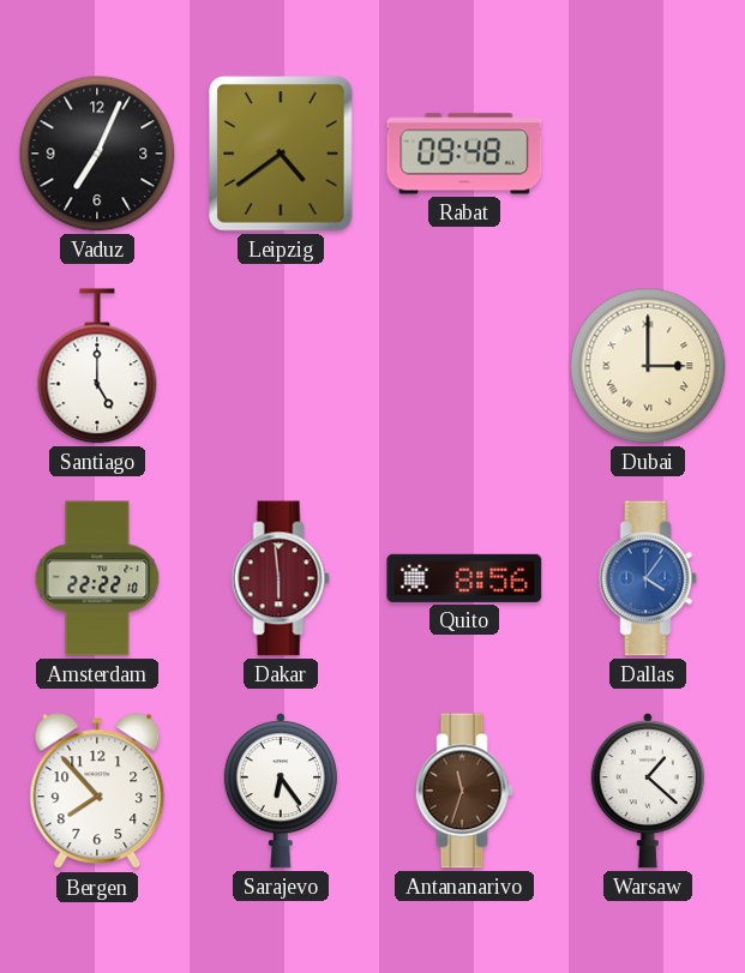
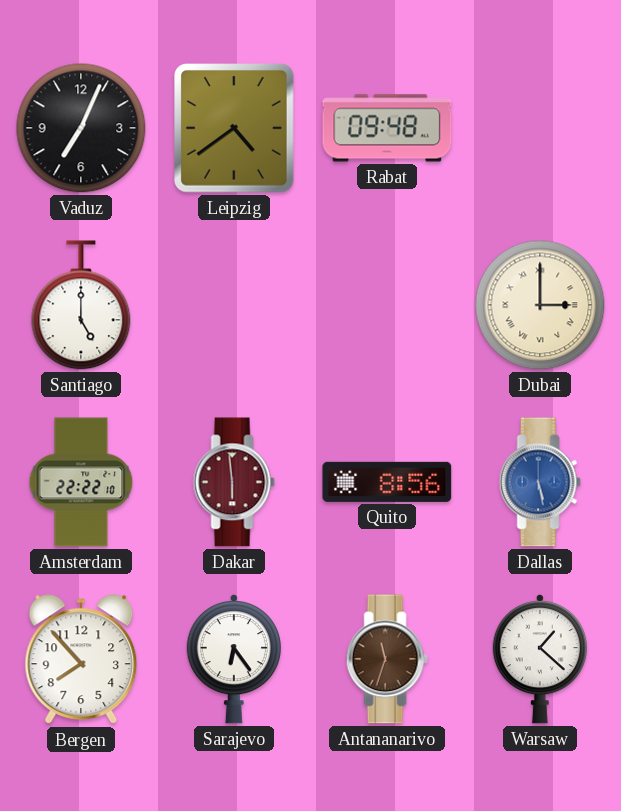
Dallas: 4:06 -> 5:28
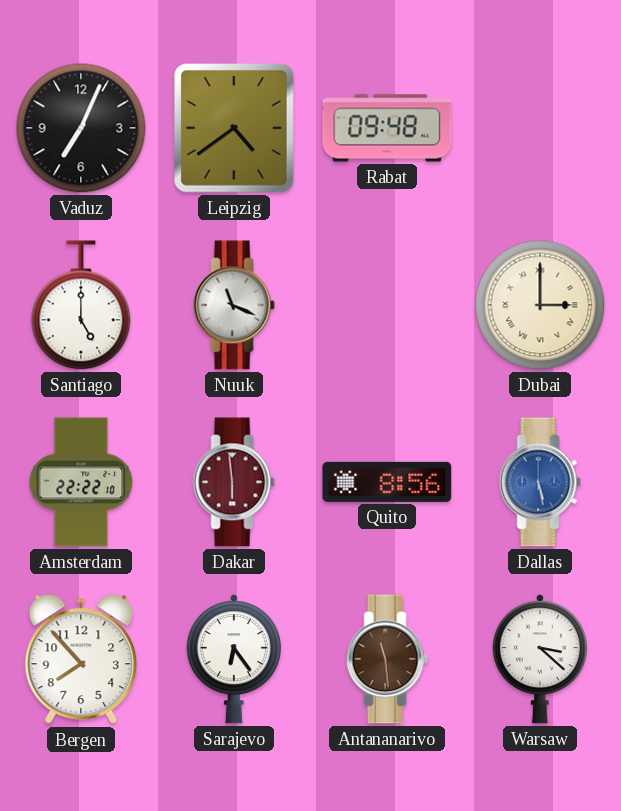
Nuuk: none -> 11:19
Antananarivo: 11:33 -> 11:29
Warsaw: 1:22 -> 3:22
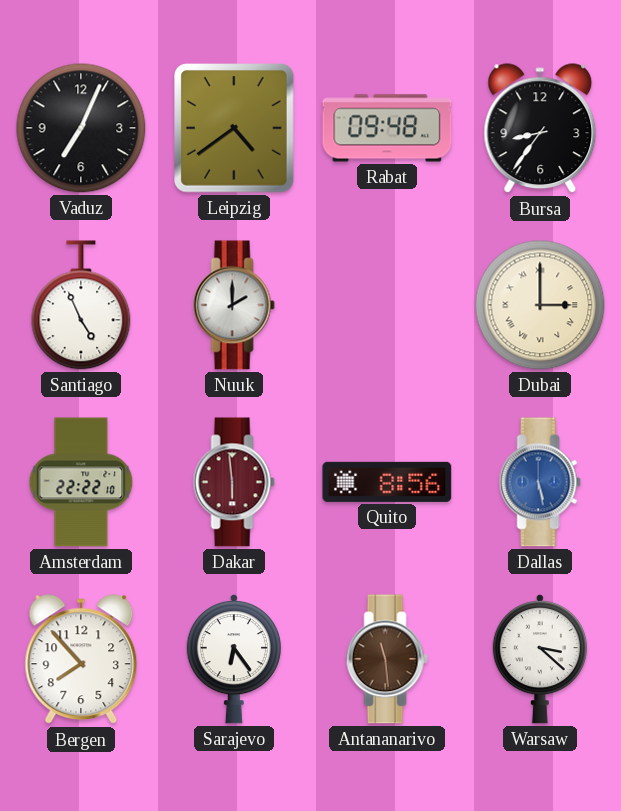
Bursa: none -> 8:36
Santiago: 5:00 -> 4:56
Nuuk: 11:19 -> 2:00
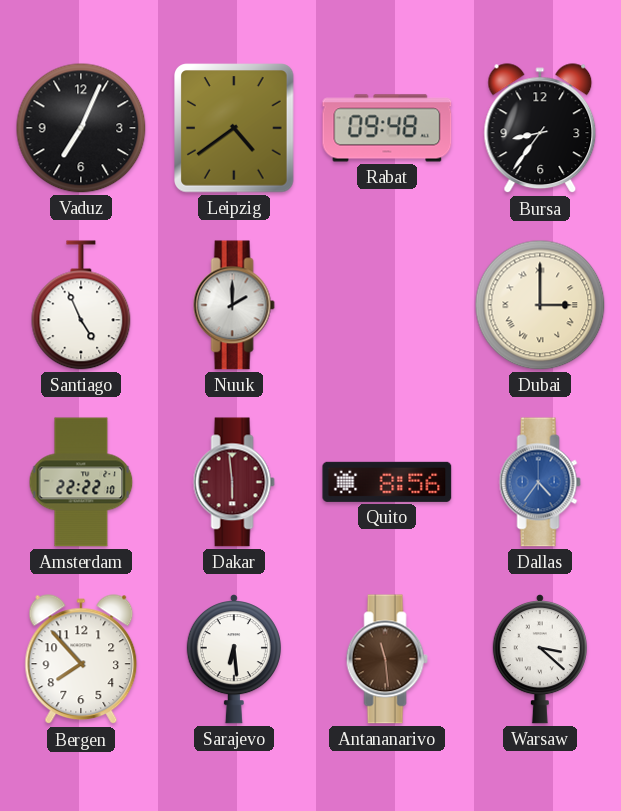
Dallas: 5:28 -> 4:36
Sarajevo: 6:24 -> 6:29
